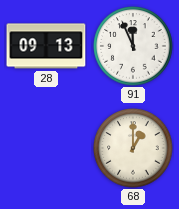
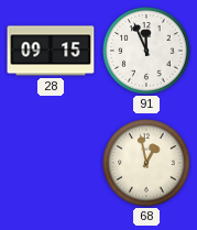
28: 09:13 -> 09:15
68: 1:00 -> 12:58
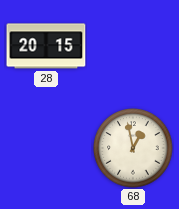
28: 09:15 -> 20:15
91: 11:56 -> none
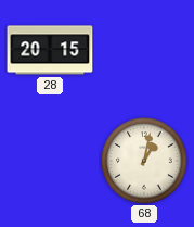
68: 12:58 -> 1:02
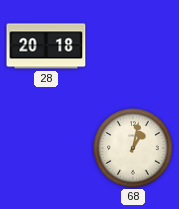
28: 20:15 -> 20:18
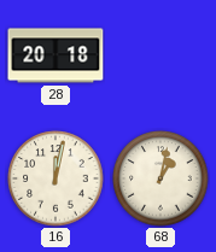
16: none -> 12:02
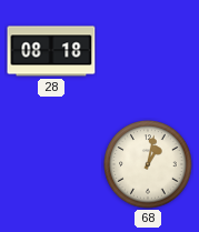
28: 20:18 -> 08:18
16: 12:02 -> none
